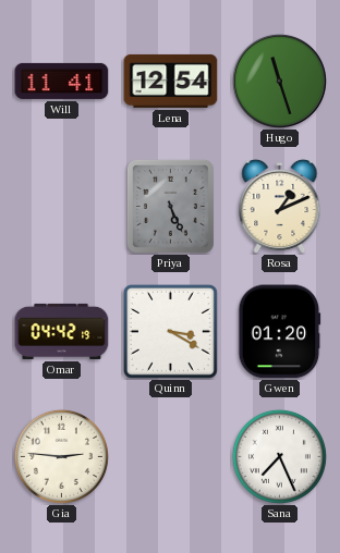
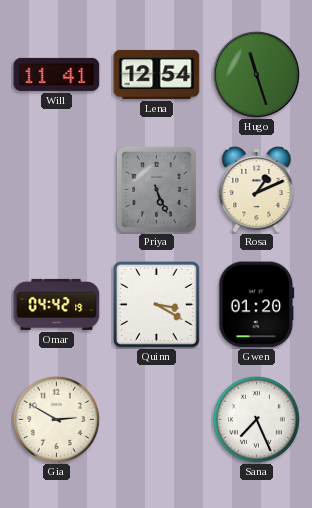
Gia: 2:46 -> 2:50
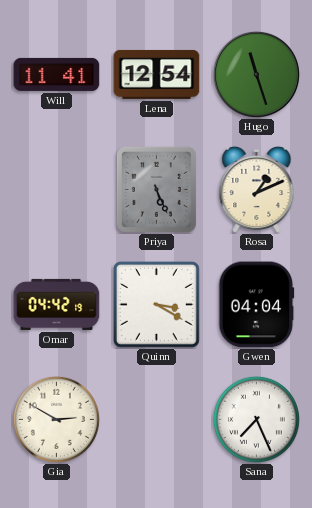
Gwen: 01:20 -> 04:04
